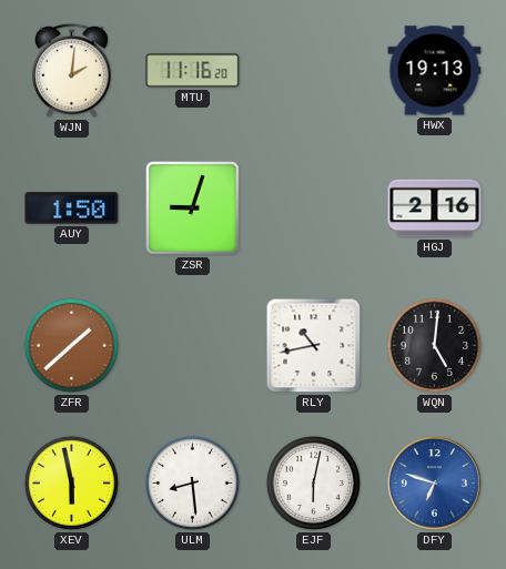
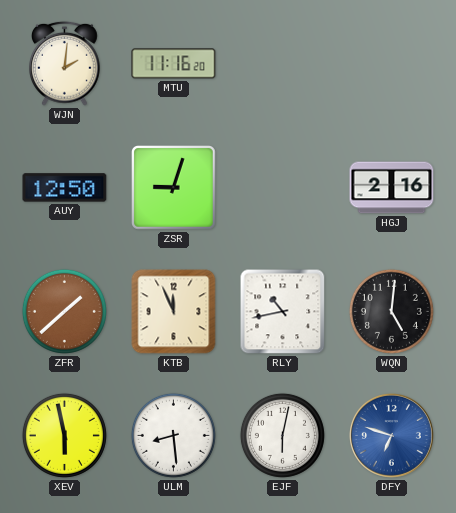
HWX: 19:13 -> none
AUY: 1:50 -> 12:50
KTB: none -> 11:56
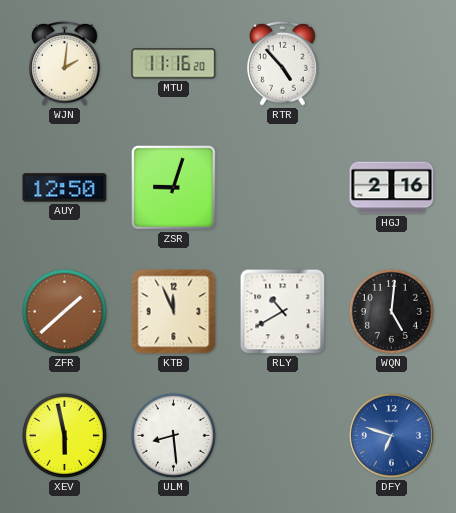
RTR: none -> 4:53
RLY: 10:43 -> 10:40
EJF: 6:02 -> none
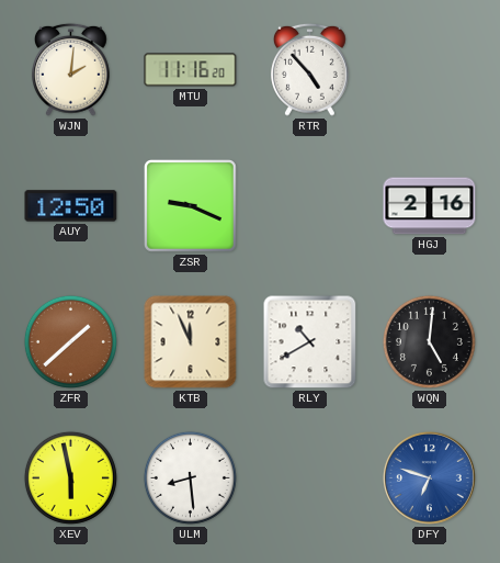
ZSR: 9:03 -> 9:19
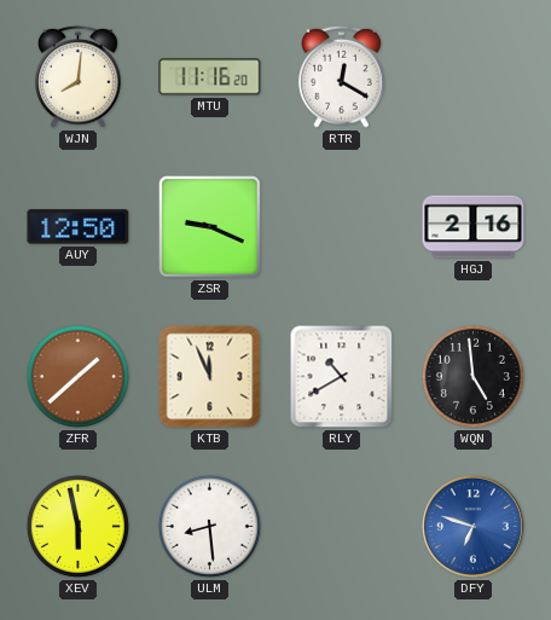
WJN: 2:01 -> 8:01
RTR: 4:53 -> 12:20
WQN: 5:01 -> 4:59
